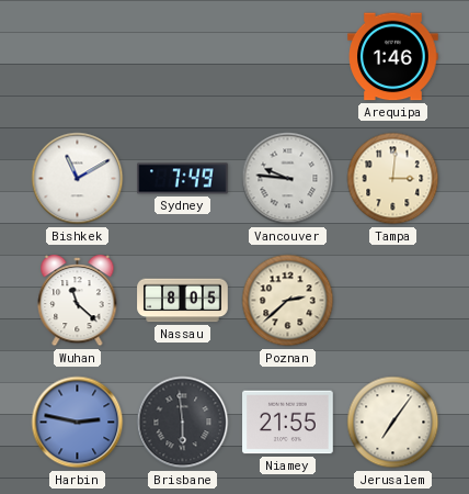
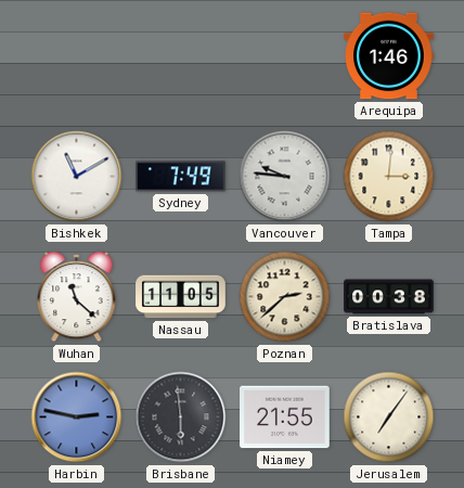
Nassau: 8:05 -> 11:05
Bratislava: none -> 00:38
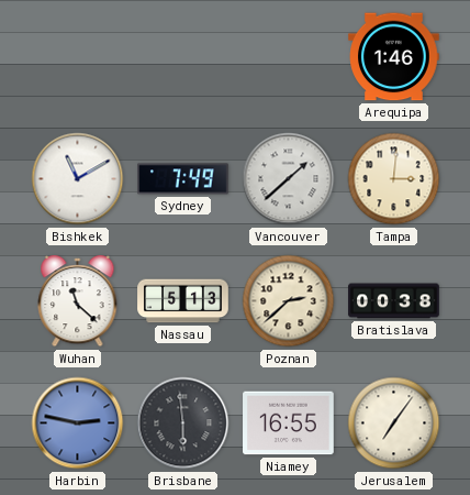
Vancouver: 9:46 -> 1:38
Nassau: 11:05 -> 5:13
Niamey: 21:55 -> 16:55
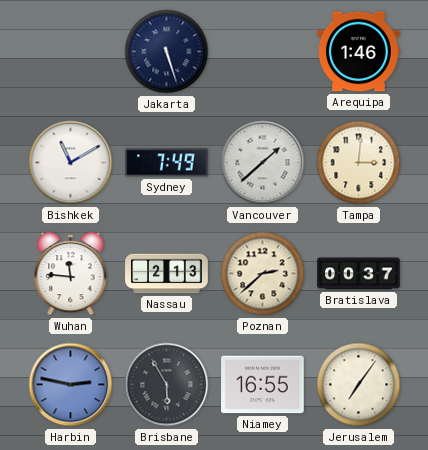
Jakarta: none -> 5:27
Wuhan: 11:22 -> 11:46
Nassau: 5:13 -> 2:13
Bratislava: 00:38 -> 00:37
Brisbane: 5:59 -> 5:55
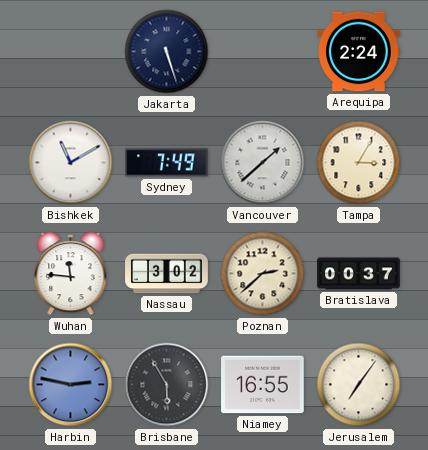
Arequipa: 1:46 -> 2:24
Tampa: 3:01 -> 3:05
Nassau: 2:13 -> 3:02
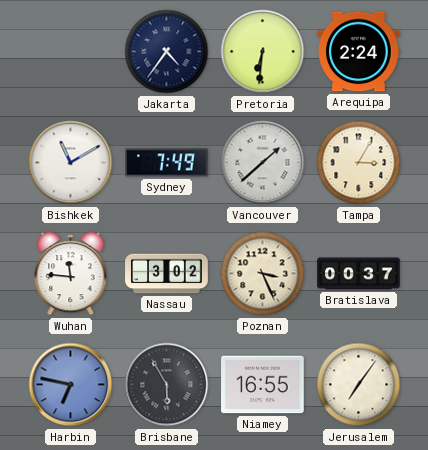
Jakarta: 5:27 -> 4:36
Pretoria: none -> 6:31
Poznan: 2:38 -> 3:26
Harbin: 2:47 -> 6:47
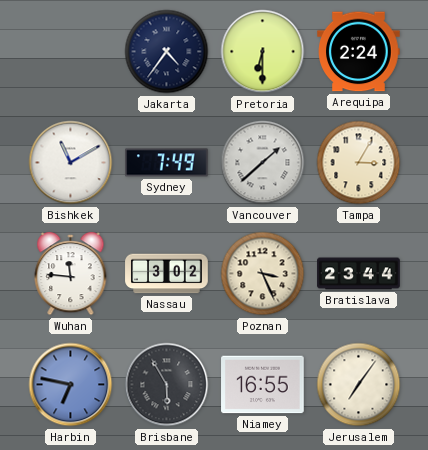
Pretoria: 6:31 -> 6:30
Bratislava: 00:37 -> 23:44
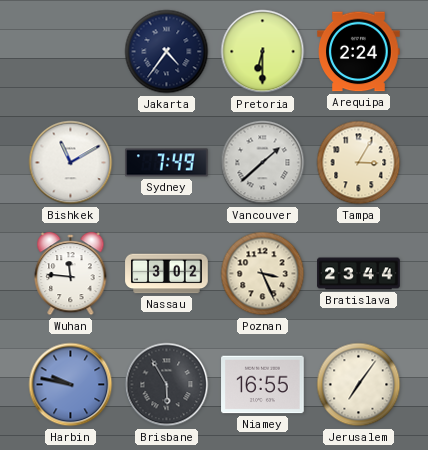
Harbin: 6:47 -> 9:47
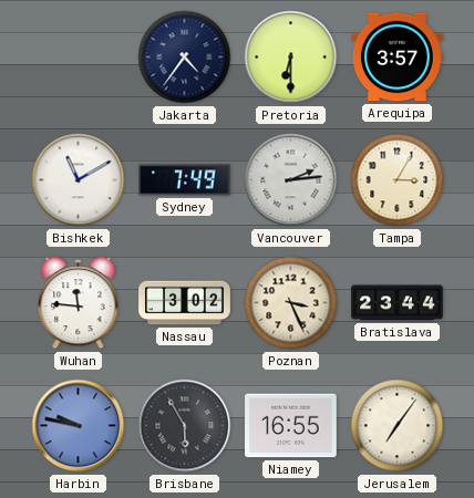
Arequipa: 2:24 -> 3:57
Vancouver: 1:38 -> 2:14
